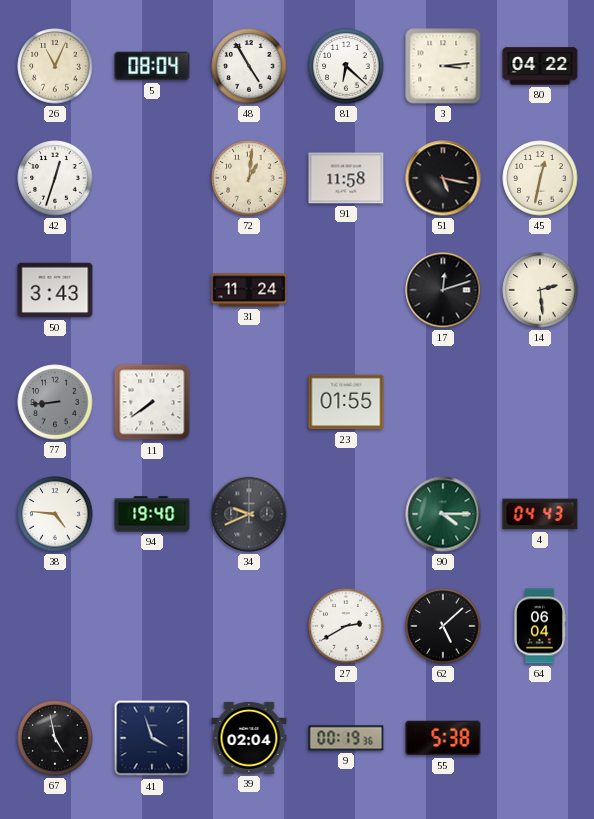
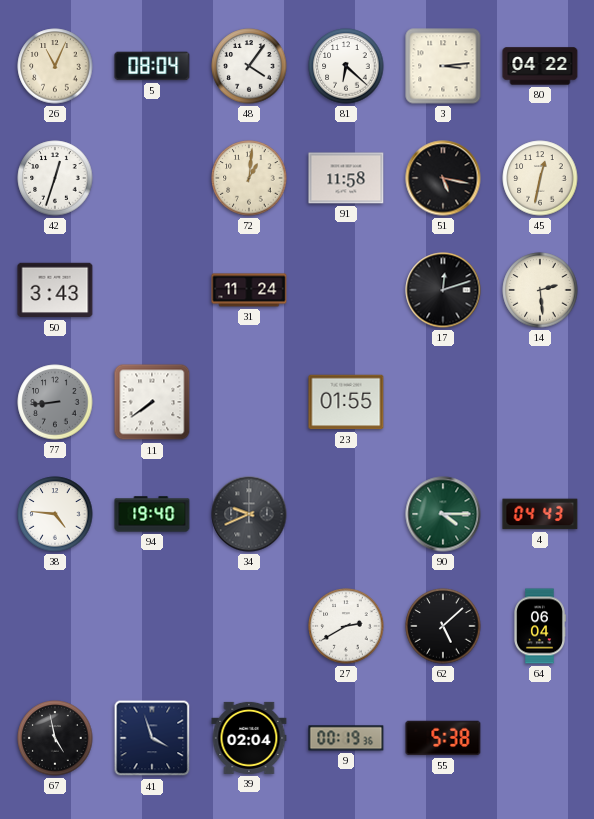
48: 4:55 -> 4:06
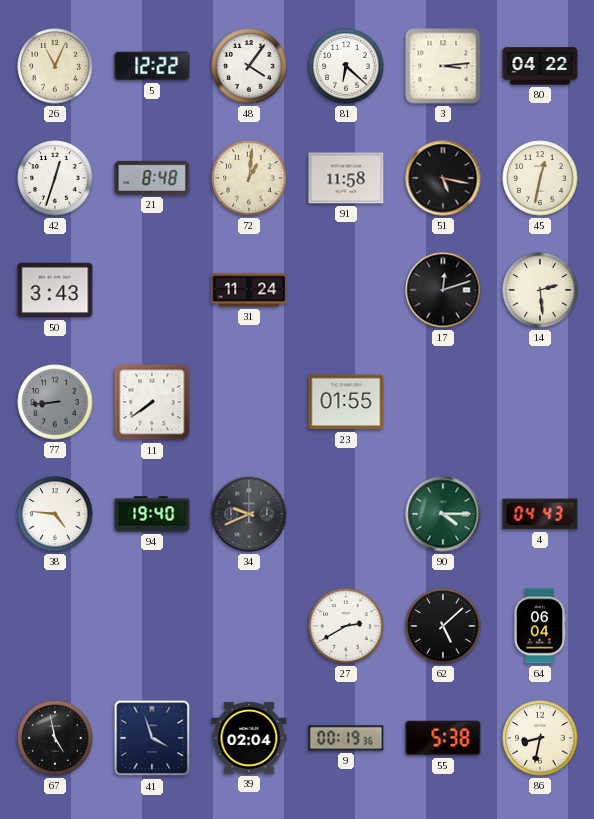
5: 08:04 -> 12:22
21: none -> 8:48
86: none -> 8:32
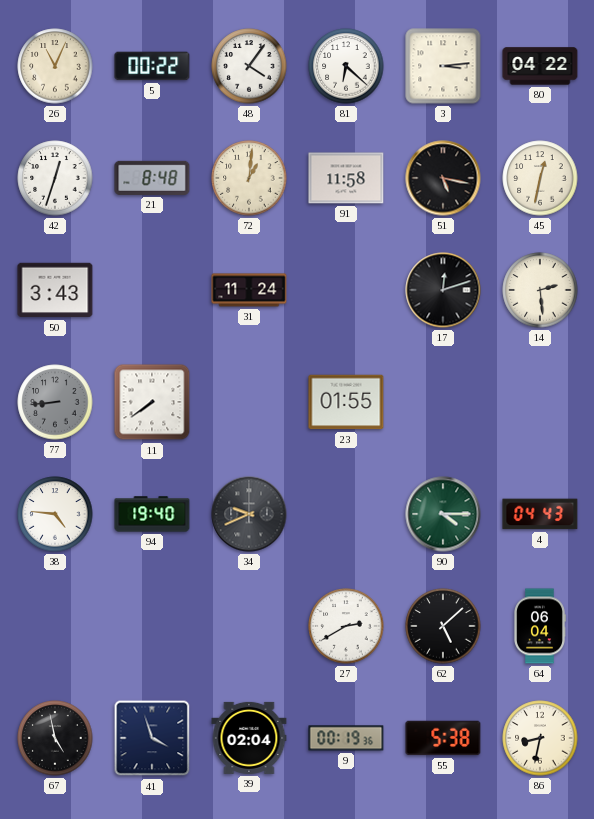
5: 12:22 -> 00:22
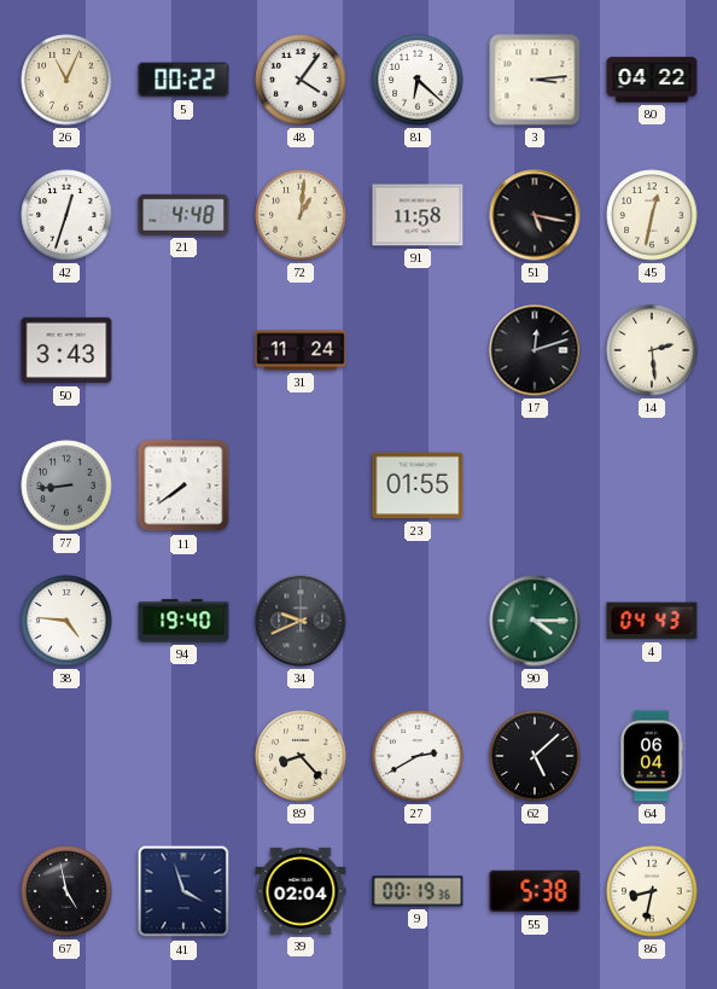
21: 8:48 -> 4:48
89: none -> 8:23
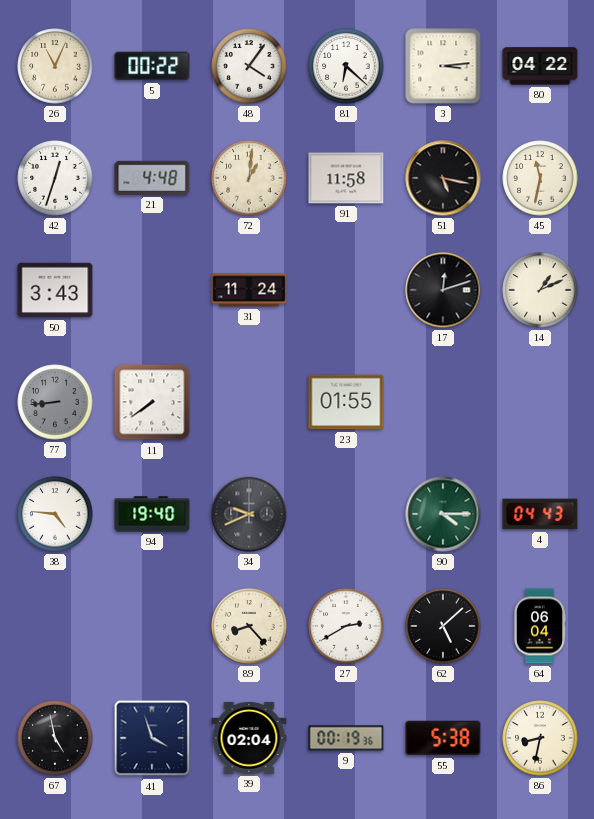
45: 12:32 -> 11:32
14: 2:29 -> 1:11
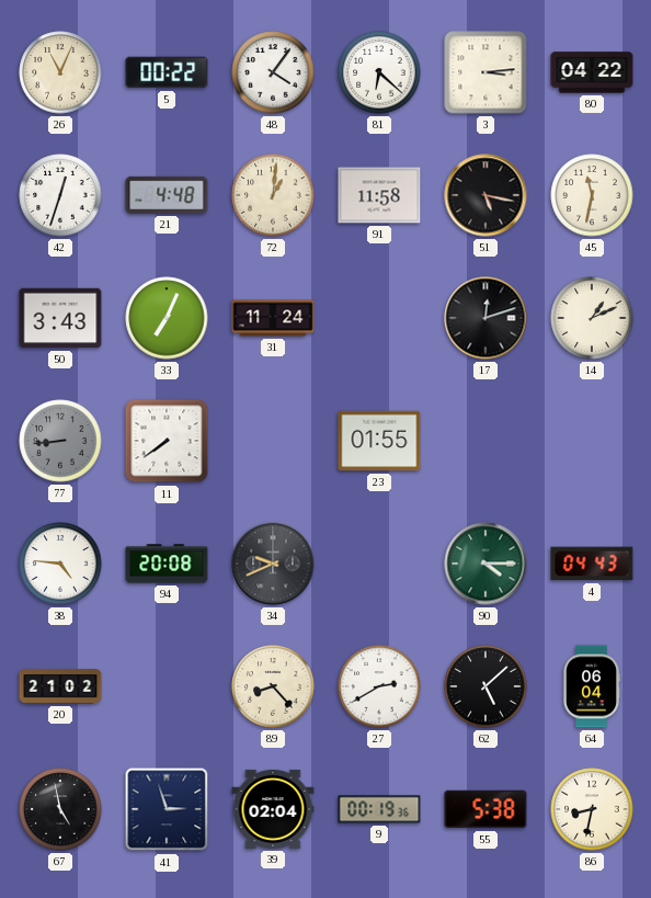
33: none -> 7:04
94: 19:40 -> 20:08
20: none -> 21:02
41: 3:57 -> 2:57
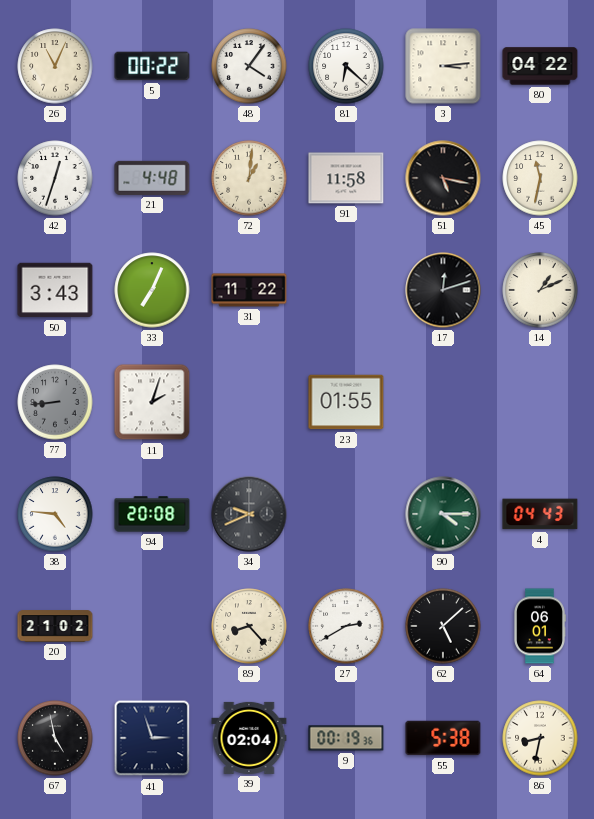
31: 11:24 -> 11:22
11: 7:39 -> 2:03
64: 06:04 -> 06:01
